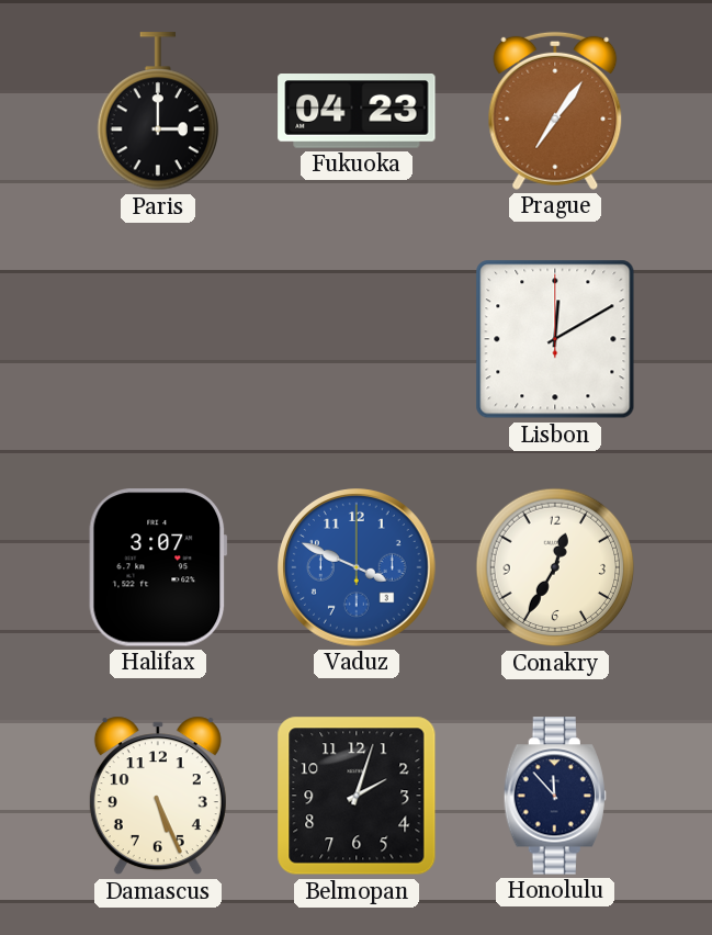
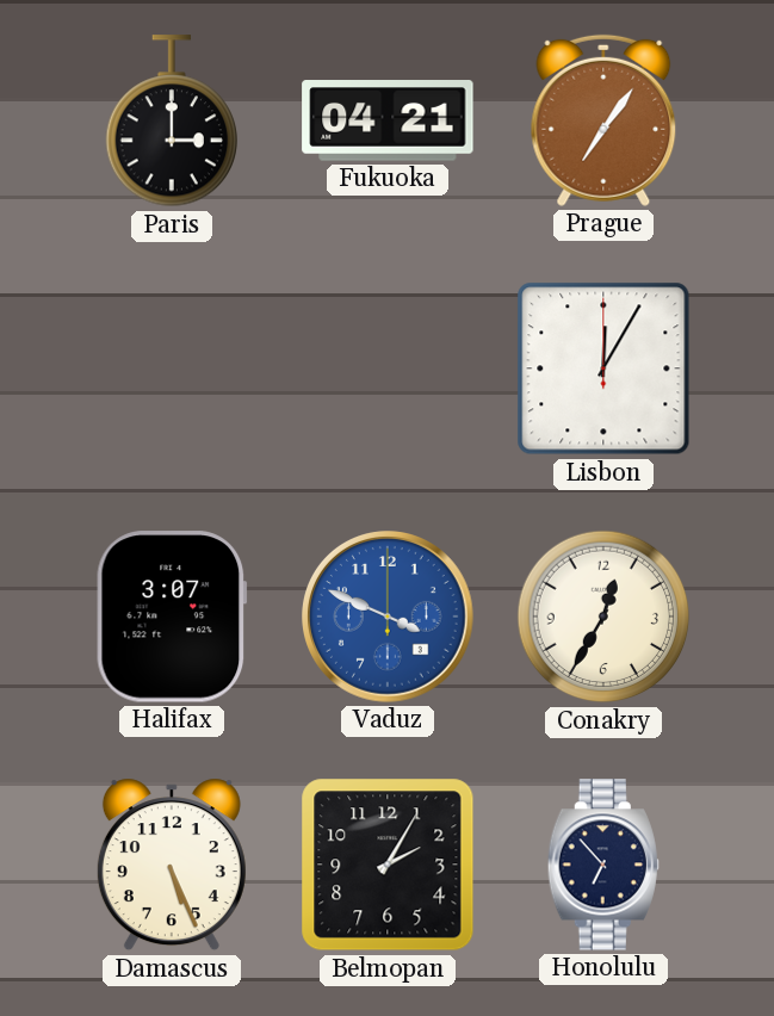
Fukuoka: 04:23 -> 04:21
Lisbon: 12:10 -> 12:05
Belmopan: 2:03 -> 2:05
Honolulu: 11:53 -> 6:53
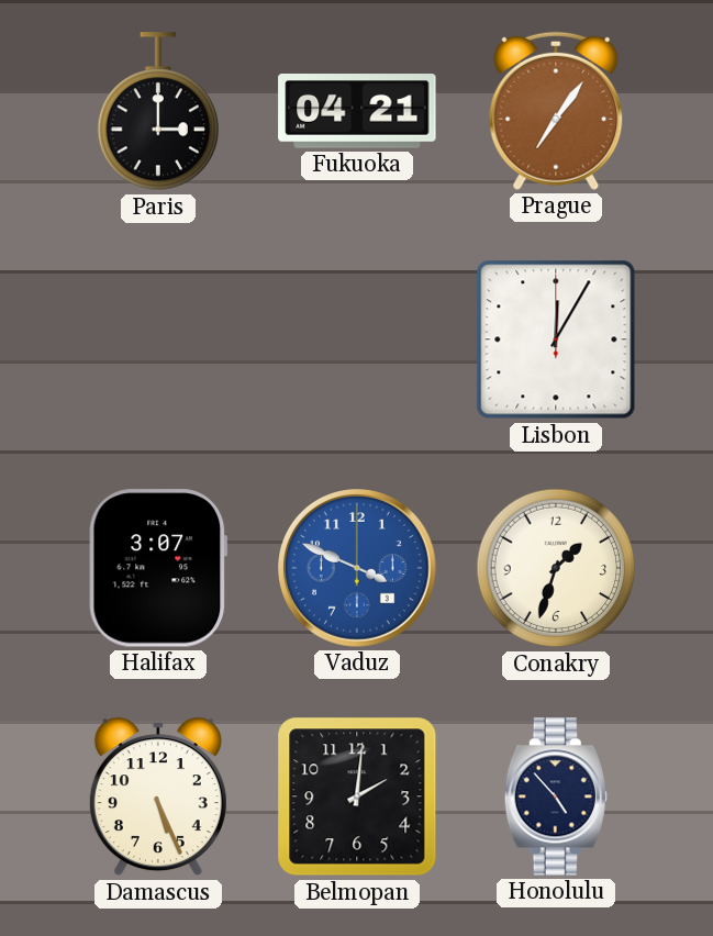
Conakry: 12:35 -> 1:33
Belmopan: 2:05 -> 2:01
Honolulu: 6:53 -> 4:53
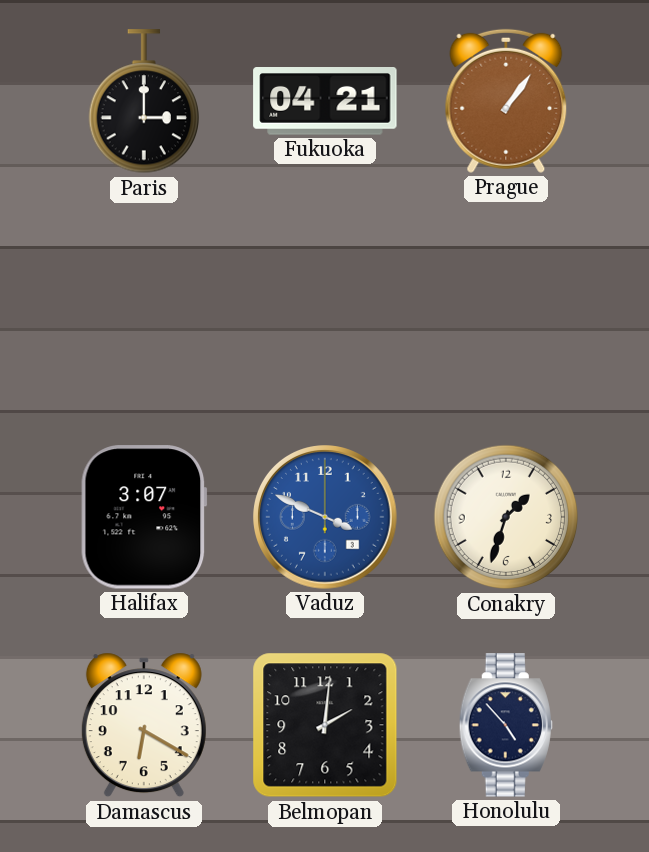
Prague: 7:06 -> 1:06
Lisbon: 12:05 -> none
Damascus: 5:26 -> 6:20
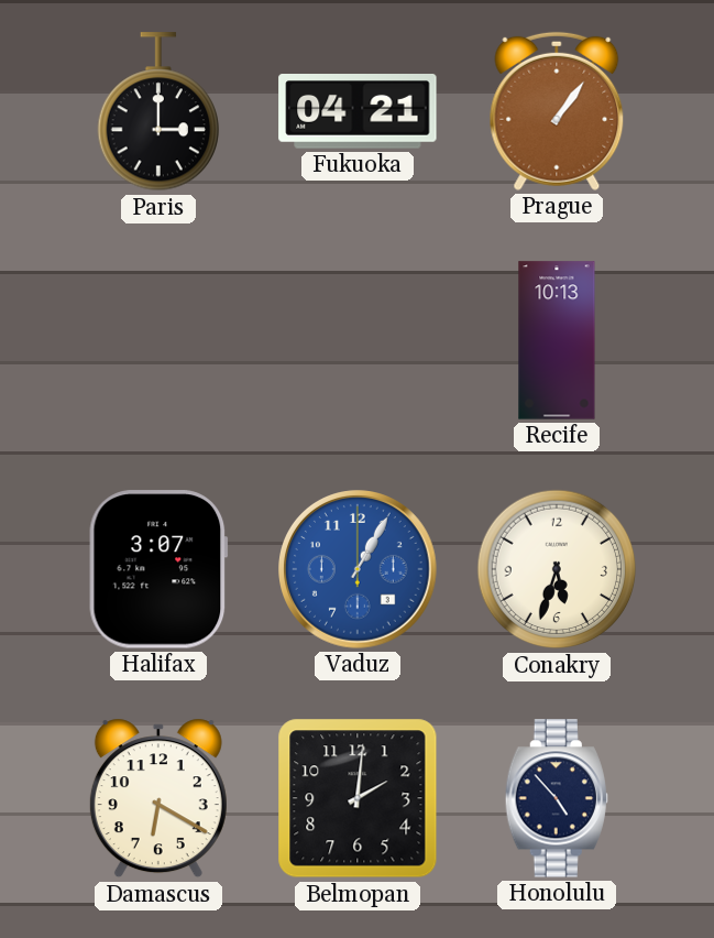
Recife: none -> 10:13
Vaduz: 3:49 -> 1:05
Conakry: 1:33 -> 5:33
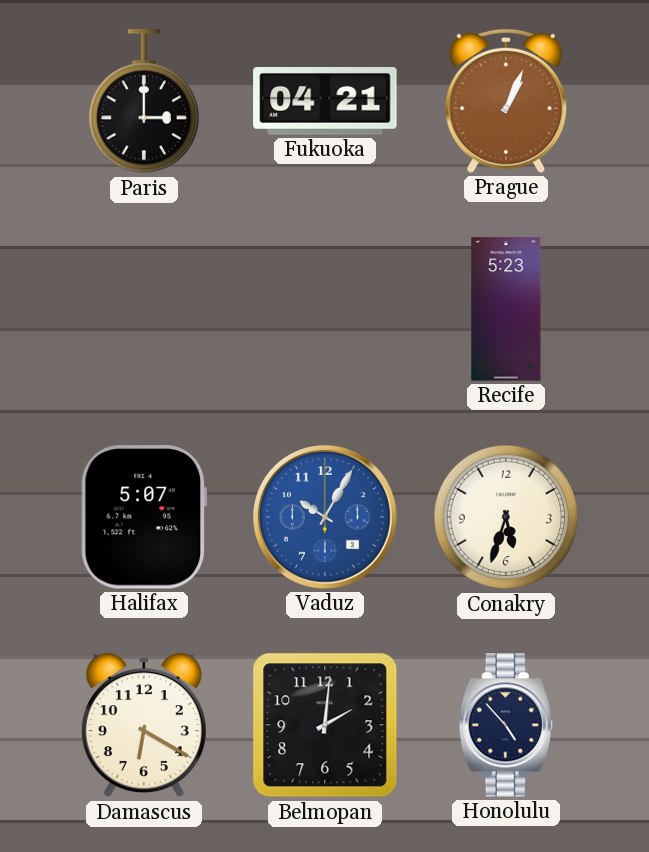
Prague: 1:06 -> 1:04
Recife: 10:13 -> 5:23
Halifax: 3:07 -> 5:07
Vaduz: 1:05 -> 10:05
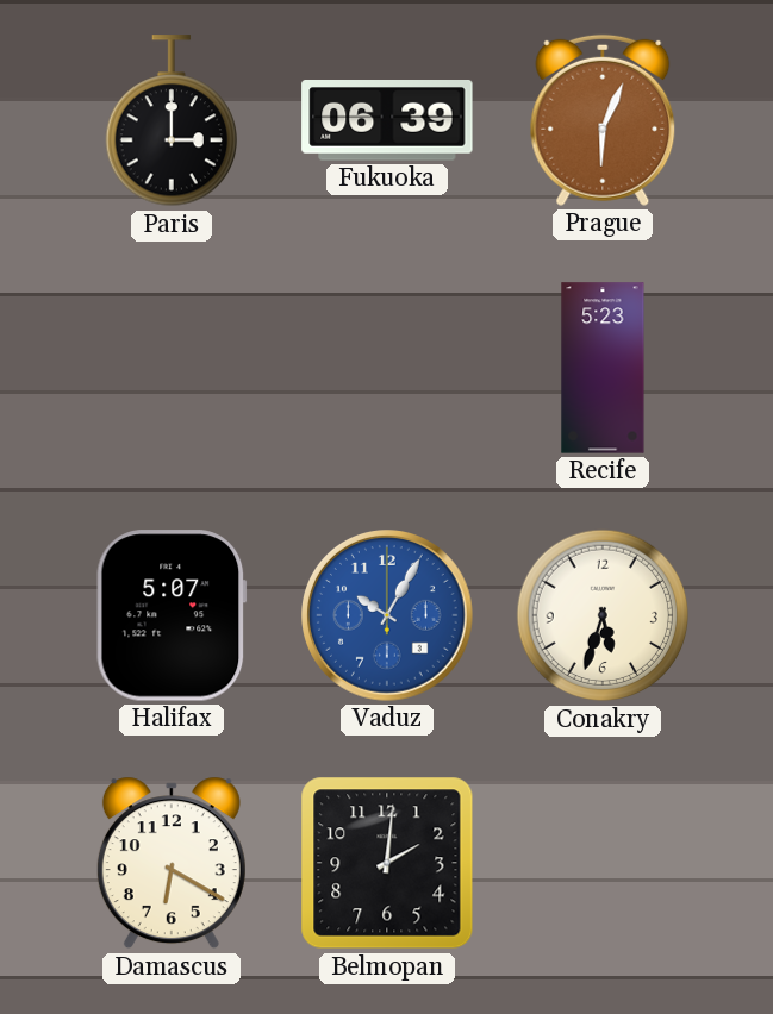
Fukuoka: 04:21 -> 06:39
Prague: 1:04 -> 6:04
Honolulu: 4:53 -> none
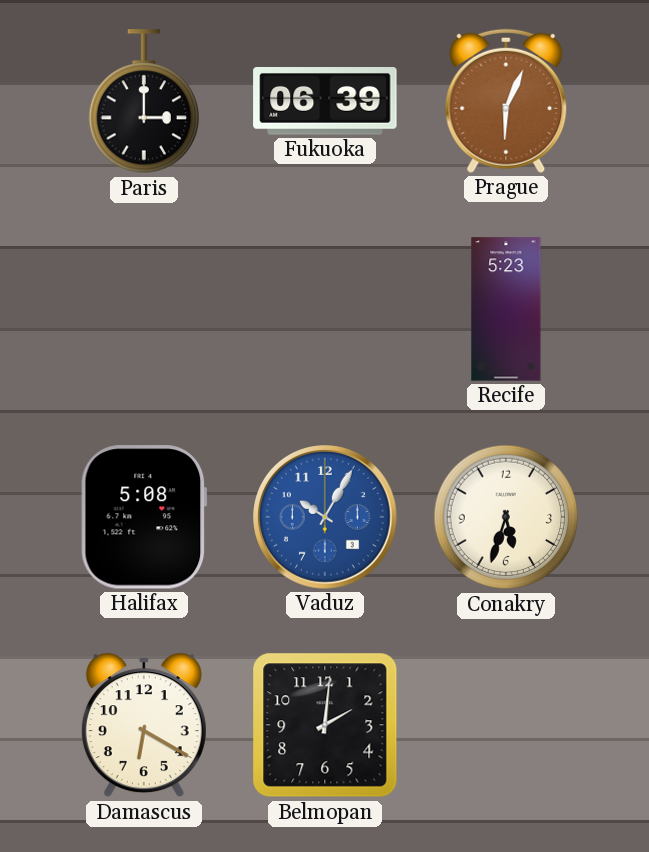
Halifax: 5:07 -> 5:08
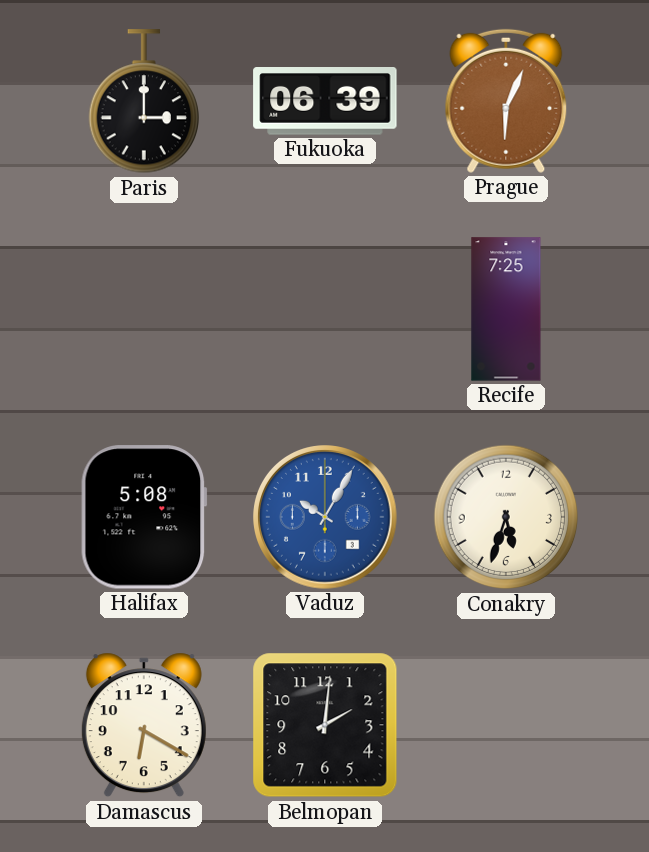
Recife: 5:23 -> 7:25
